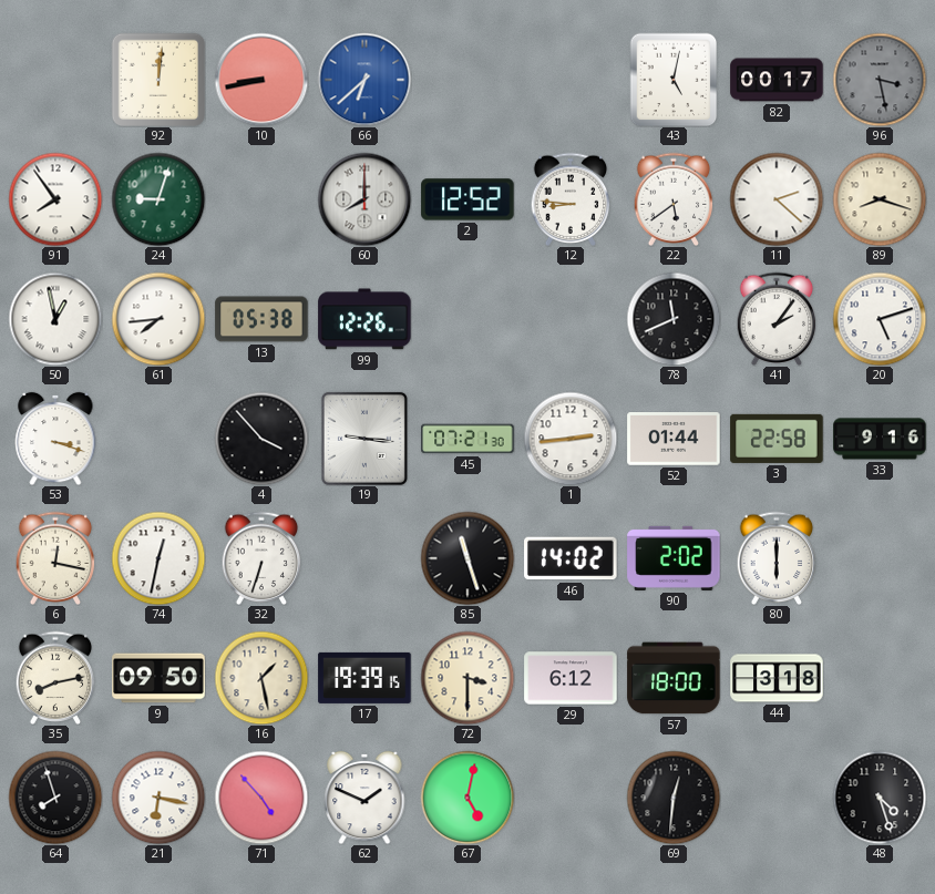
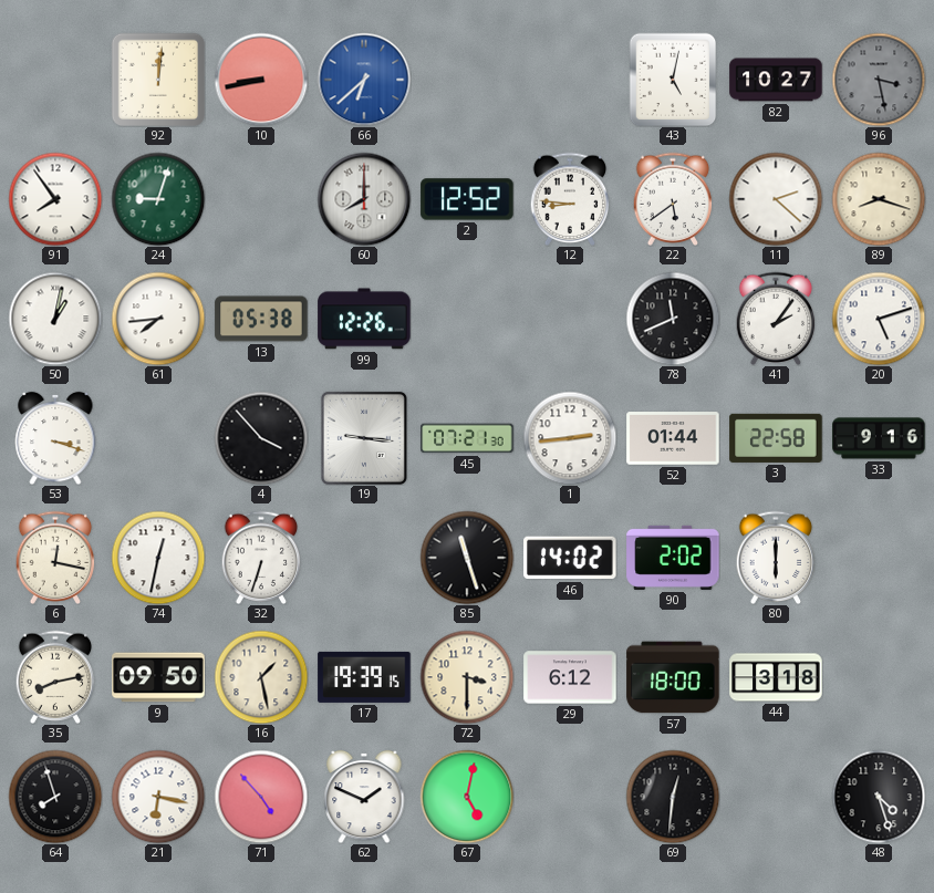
82: 00:17 -> 10:27
50: 12:58 -> 1:02
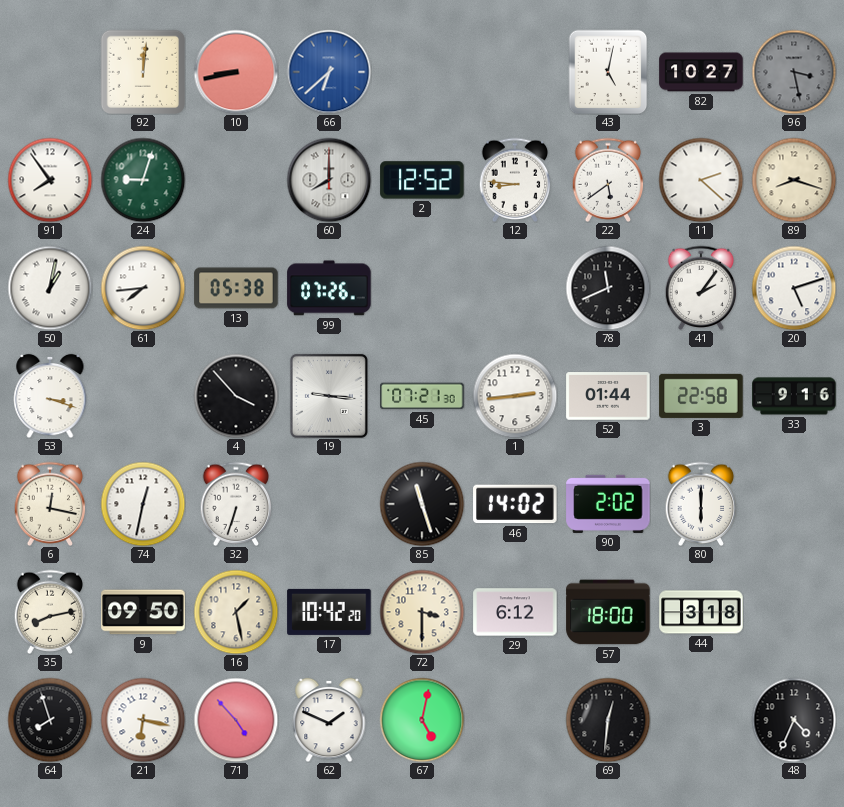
99: 12:26 -> 07:26
17: 19:39 -> 10:42
48: 4:27 -> 4:34
